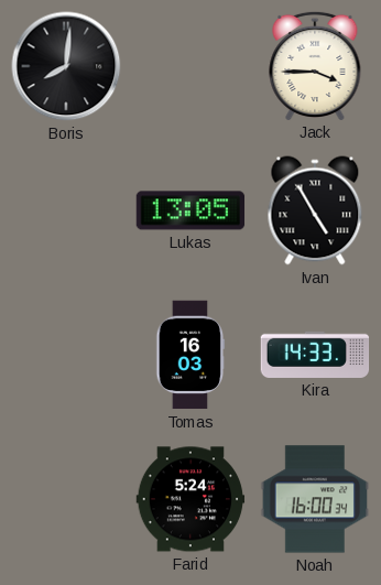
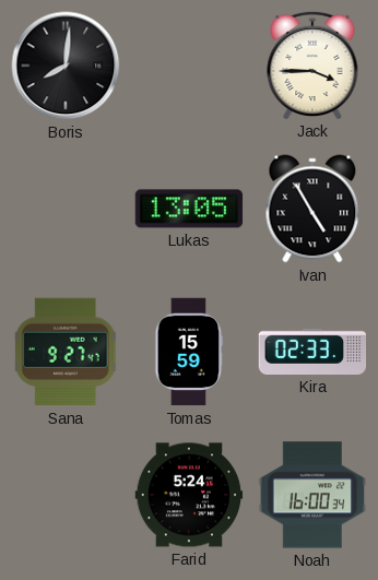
Sana: none -> 9:27
Tomas: 16:03 -> 15:59
Kira: 14:33 -> 02:33
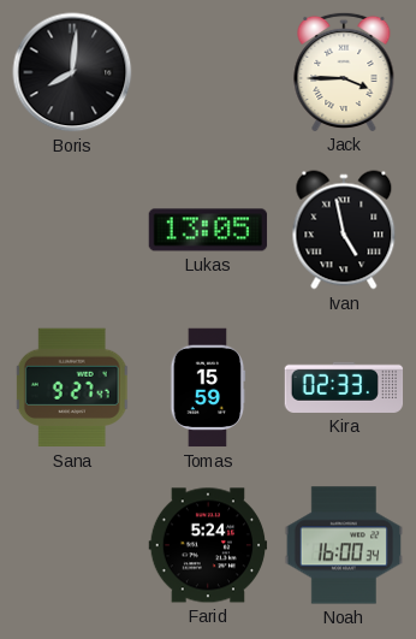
Ivan: 4:55 -> 4:58
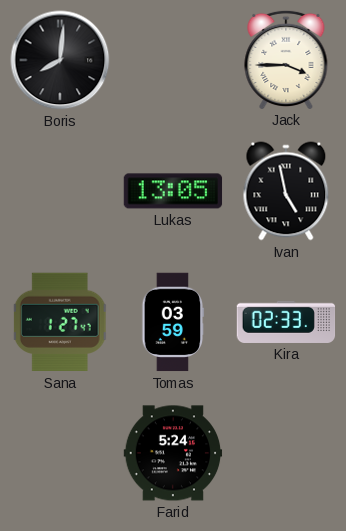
Sana: 9:27 -> 1:27
Tomas: 15:59 -> 03:59
Noah: 16:00 -> none
